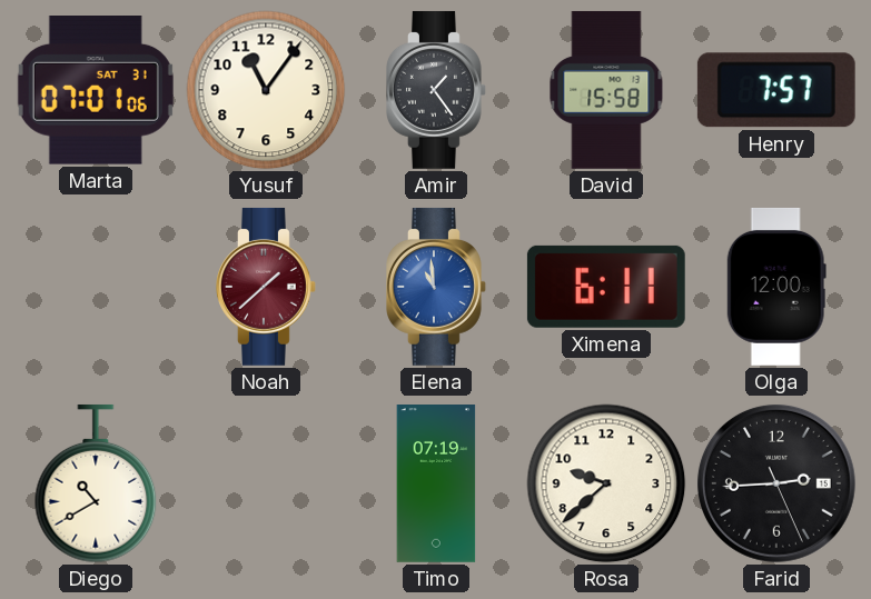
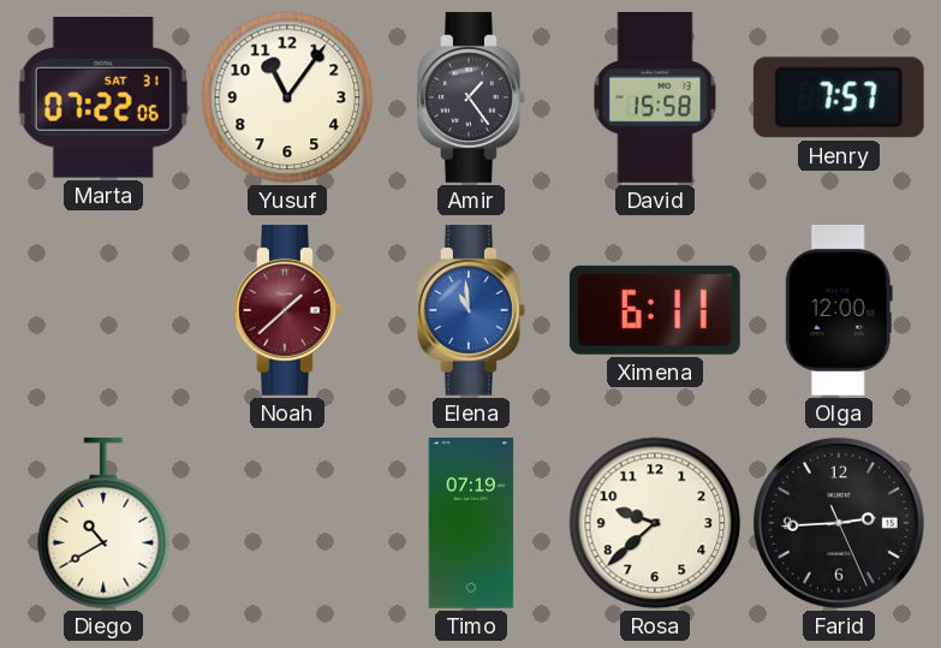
Marta: 07:01 -> 07:22
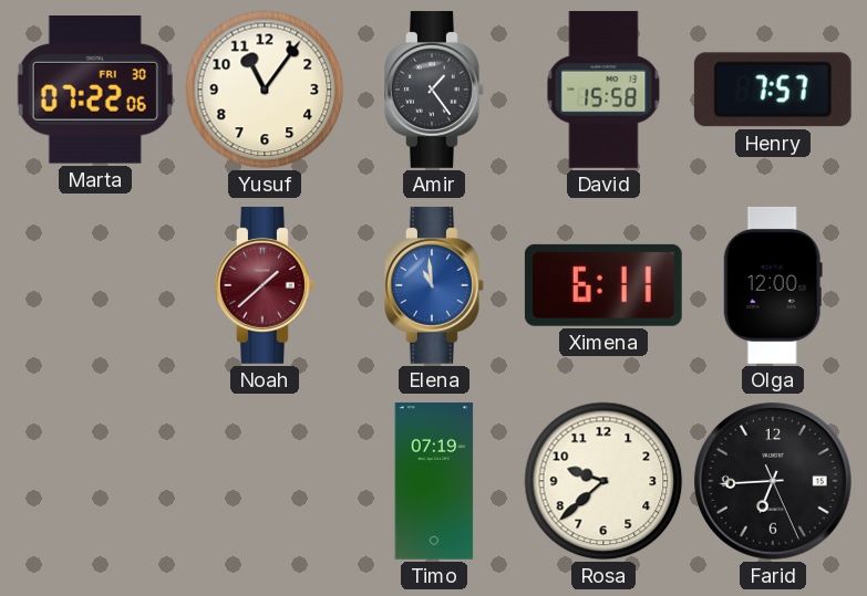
Marta date: SAT 31 -> FRI 30
Diego: 10:40 -> none
Farid: 2:44 -> 6:44
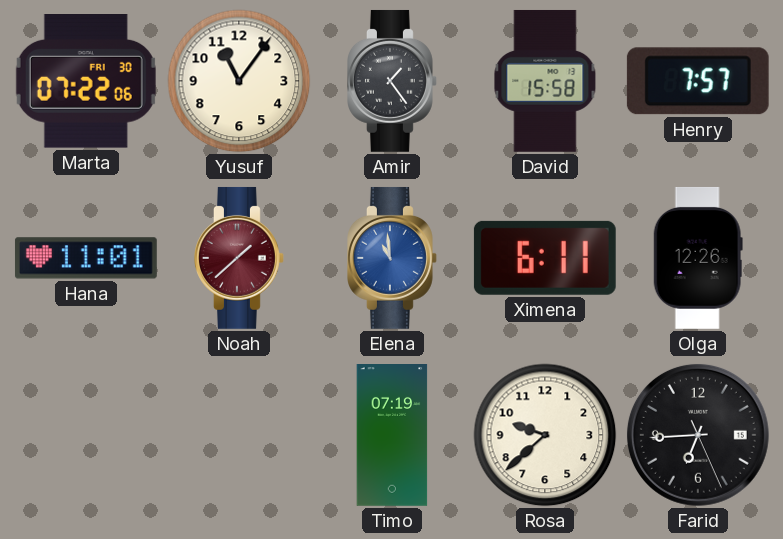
Hana: none -> 11:01
Olga: 12:00 -> 12:26
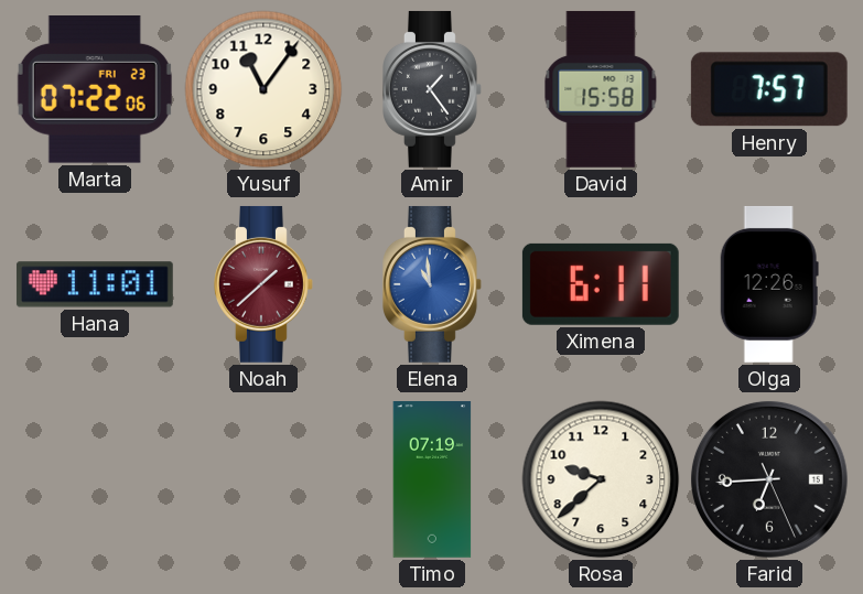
Marta date: FRI 30 -> FRI 23
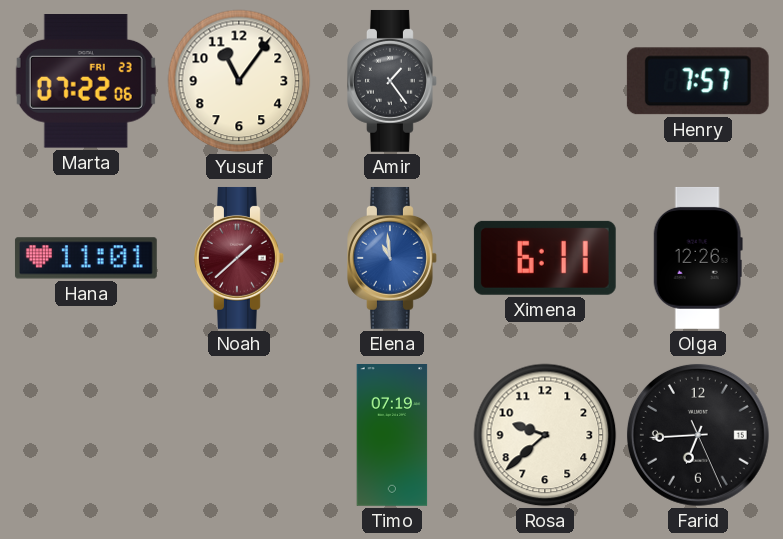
David: 15:58 -> none
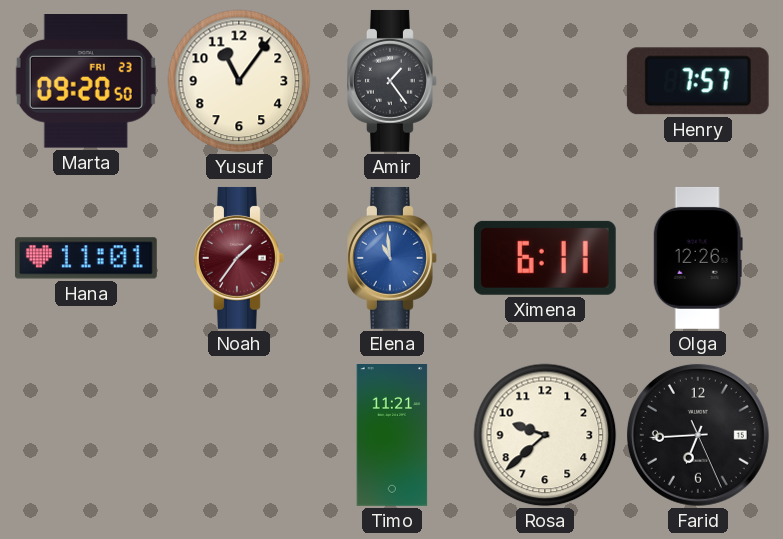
Marta: 07:22 -> 09:20
Noah: 1:38 -> 1:36
Timo: 07:19 -> 11:21
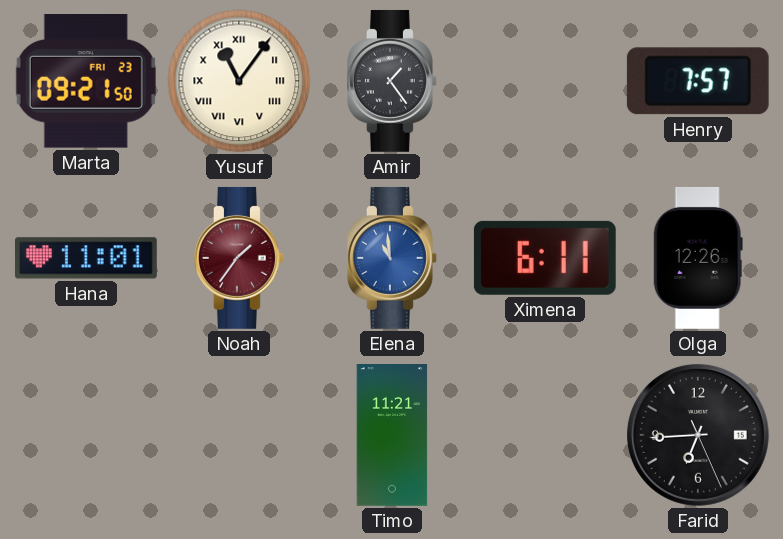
Marta: 09:20 -> 09:21
Yusuf numerals: Arabic -> Roman
Rosa: 9:38 -> none
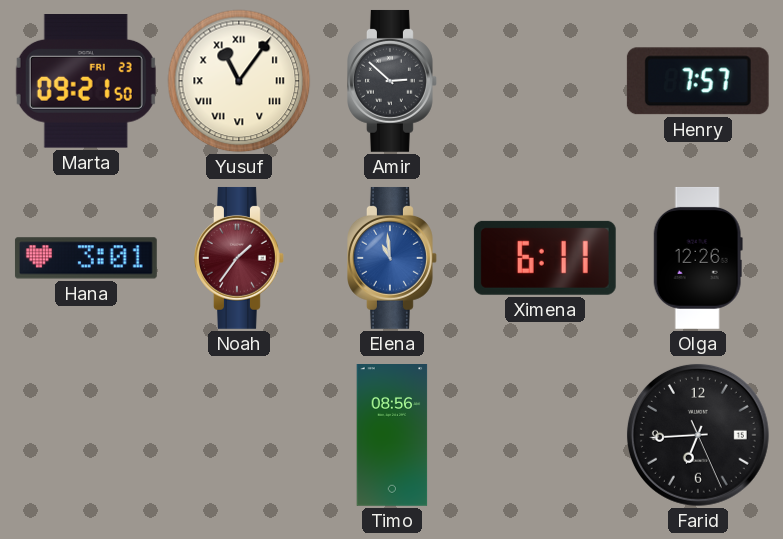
Amir: 1:24 -> 2:52
Hana: 11:01 -> 3:01
Timo: 11:21 -> 08:56
